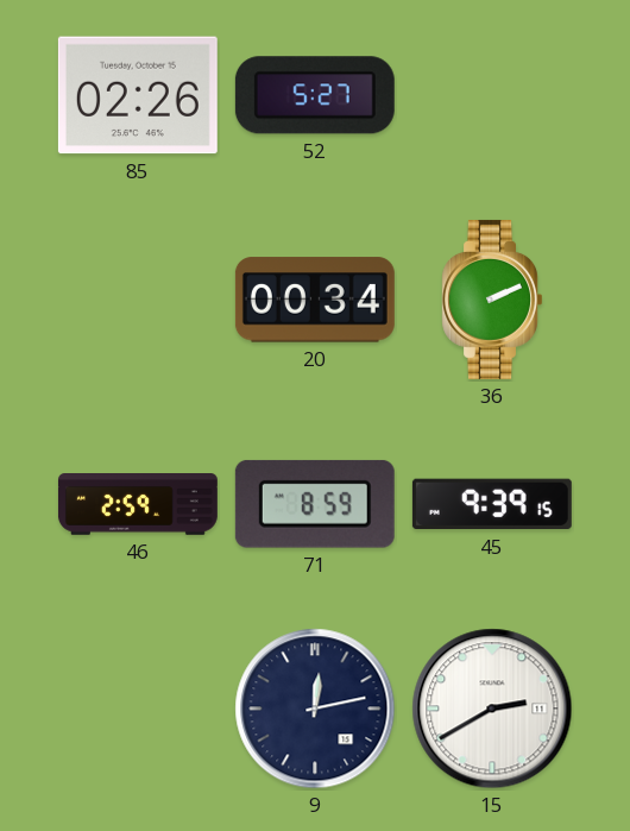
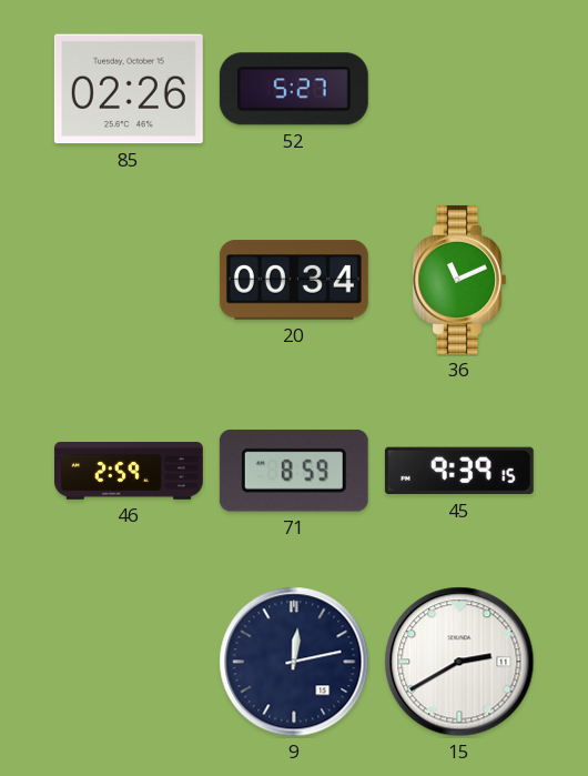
36: 2:11 -> 11:11
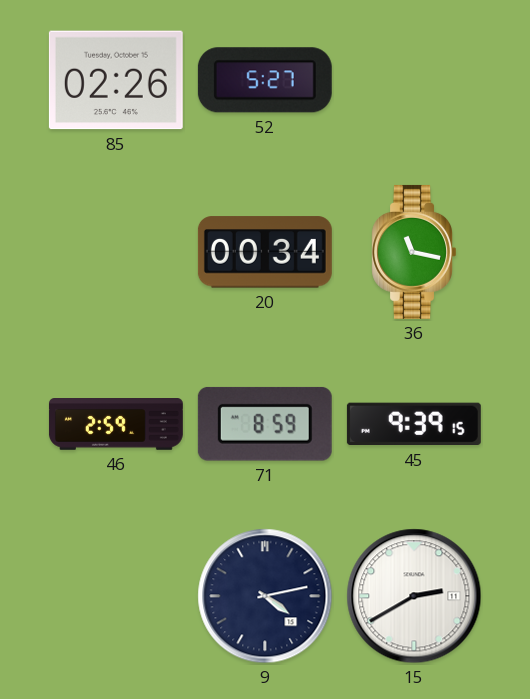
36: 11:11 -> 11:17
9: 12:13 -> 4:13
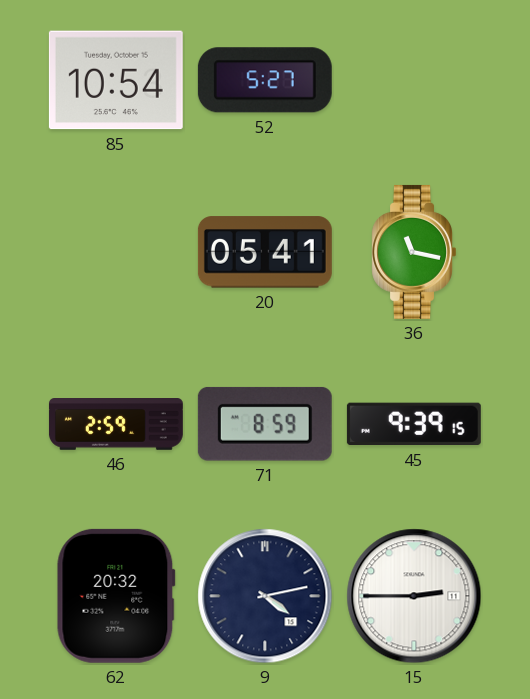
85: 02:26 -> 10:54
20: 00:34 -> 05:41
62: none -> 20:32
15: 2:40 -> 2:45
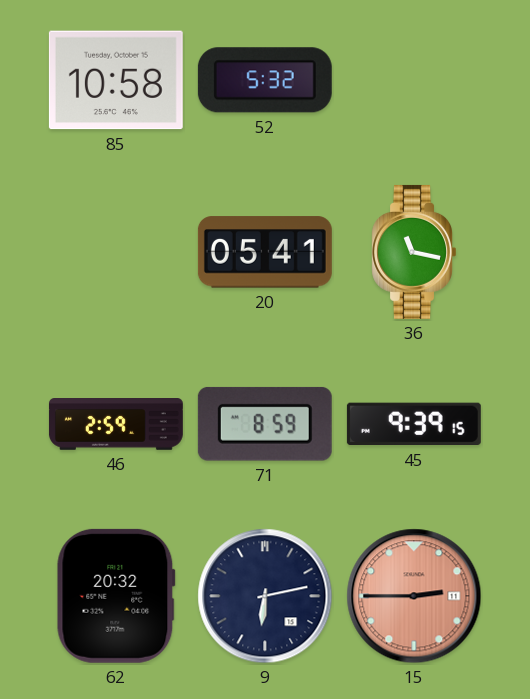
85: 10:54 -> 10:58
52: 5:27 -> 5:32
9: 4:13 -> 6:13
15 dial: white -> salmon
